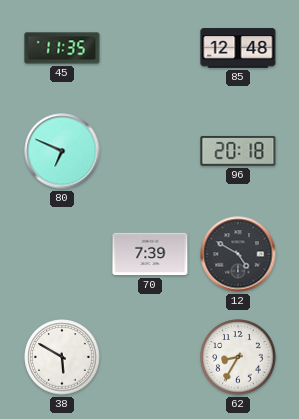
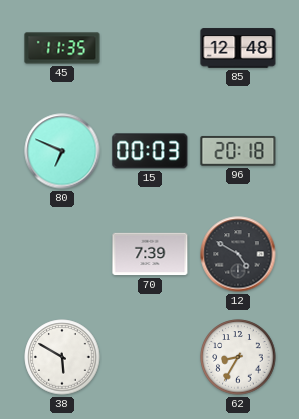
15: none -> 00:03
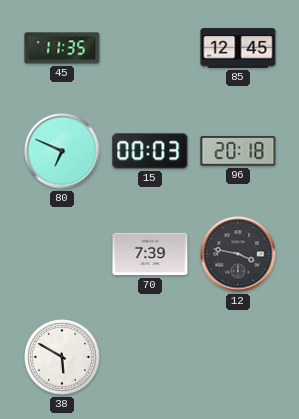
85: 12:48 -> 12:45
12: 4:50 -> 3:47
62: 8:35 -> none
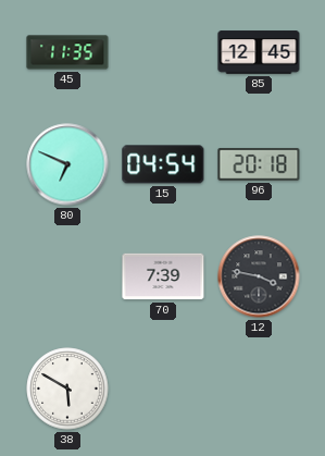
15: 00:03 -> 04:54
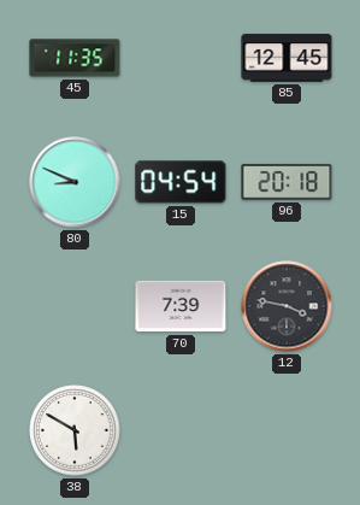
80: 6:49 -> 8:49
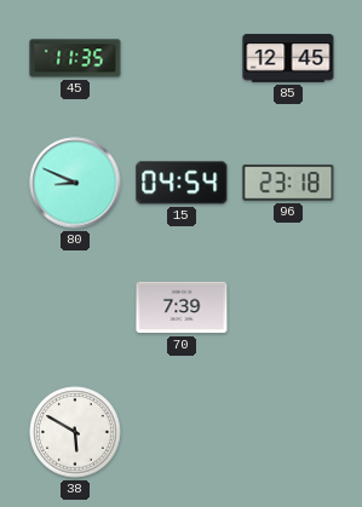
96: 20:18 -> 23:18
12: 3:47 -> none
